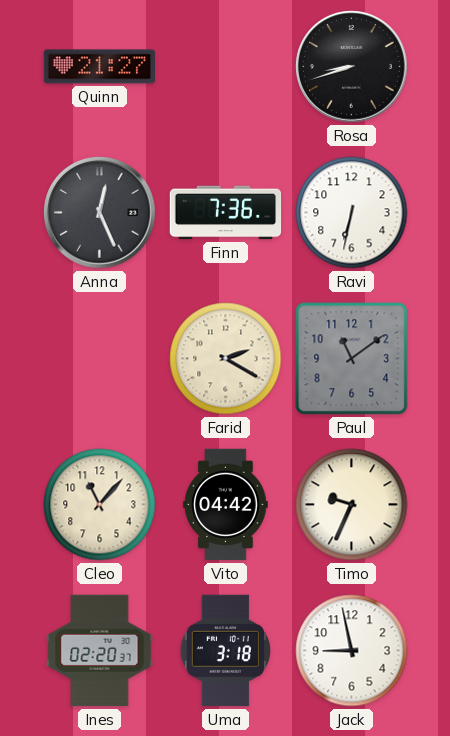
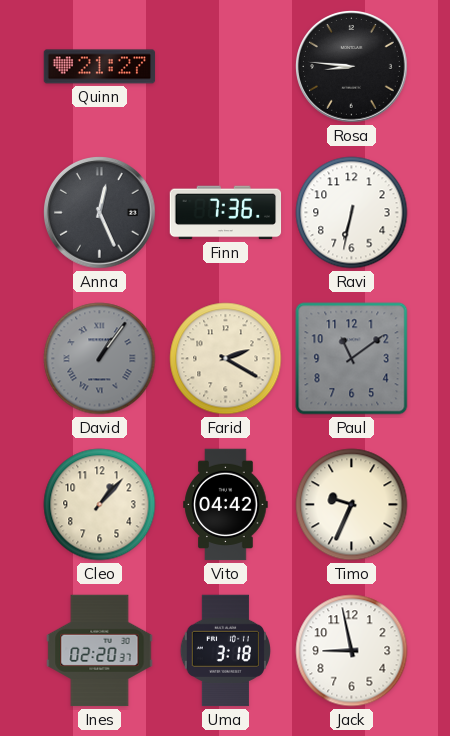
Rosa: 8:42 -> 8:46
David: none -> 1:06
Cleo: 11:07 -> 1:07
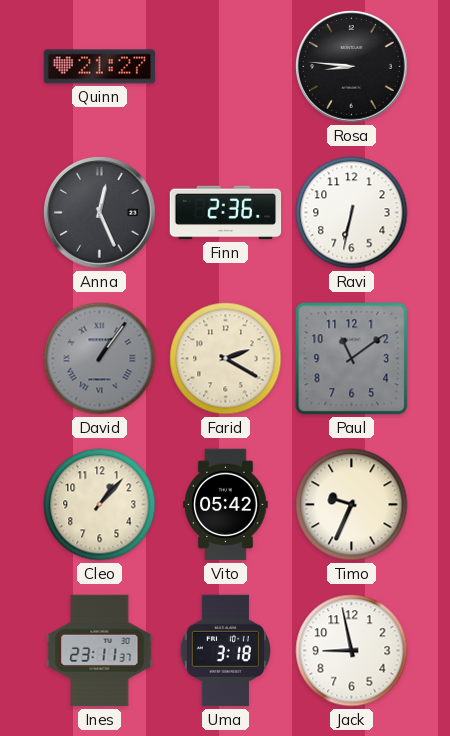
Finn: 7:36 -> 2:36
Vito: 04:42 -> 05:42
Ines: 02:20 -> 23:11
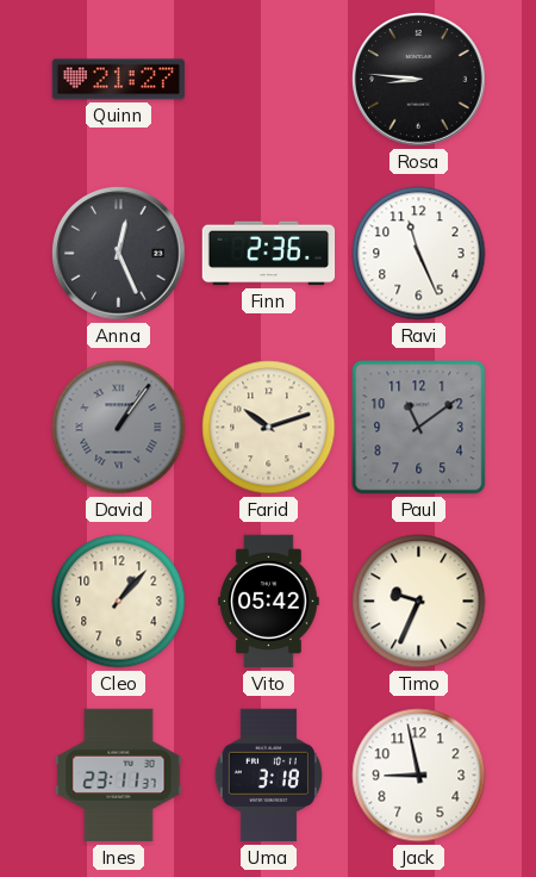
Ravi: 6:32 -> 11:26
Farid: 2:20 -> 10:12
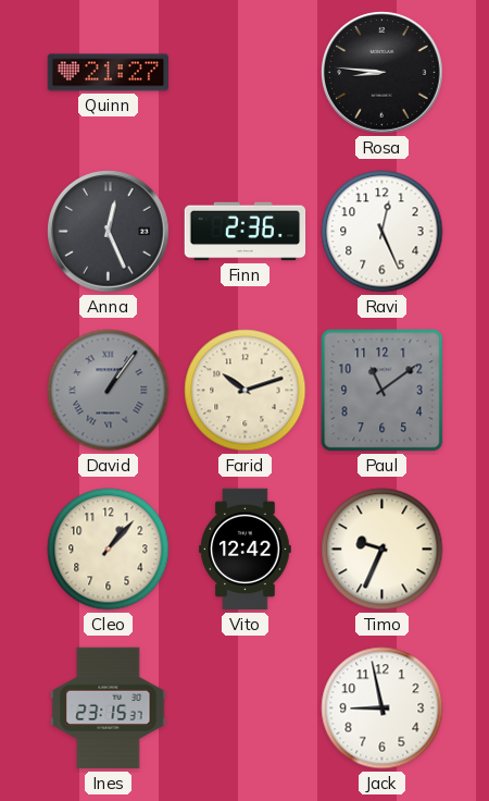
Ravi: 11:26 -> 12:26
Vito: 05:42 -> 12:42
Ines: 23:11 -> 23:15
Uma: 3:18 -> none
